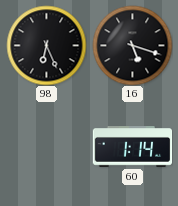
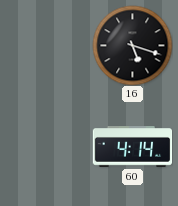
98: 6:26 -> none
60: 1:14 -> 4:14
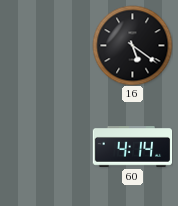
16: 5:18 -> 5:21
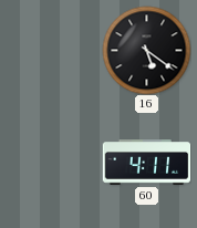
60: 4:14 -> 4:11
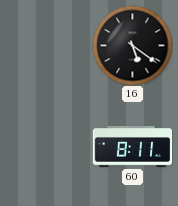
60: 4:11 -> 8:11
